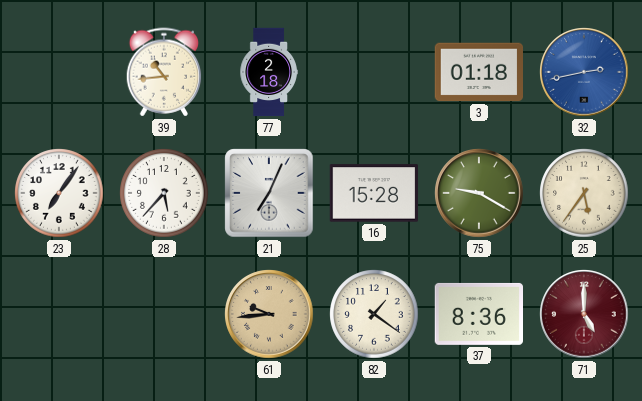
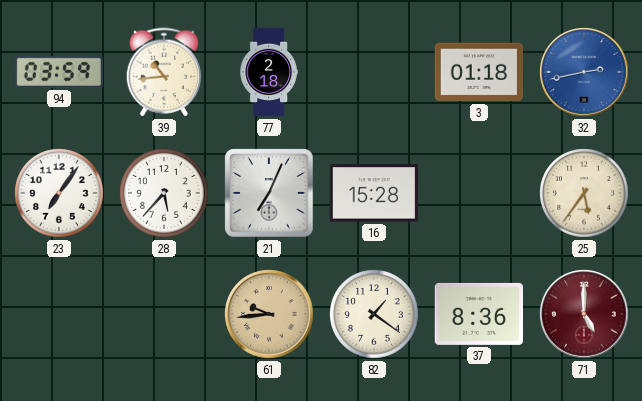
94: none -> 03:59
75: 9:20 -> none
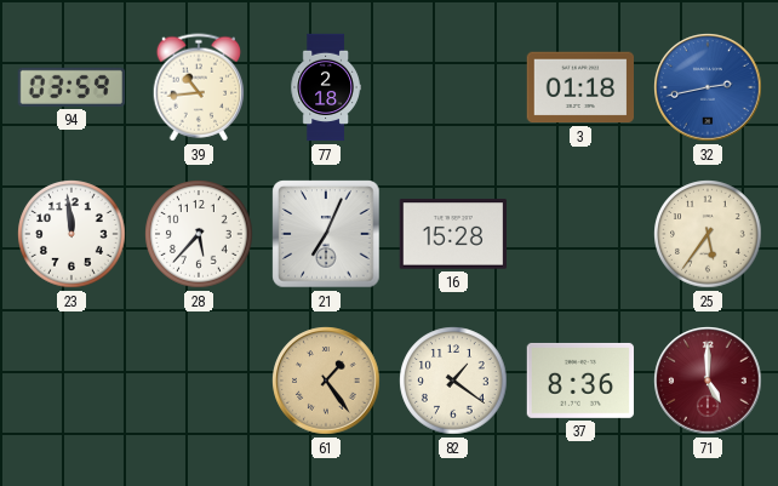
23: 7:06 -> 11:59
61: 9:44 -> 1:24
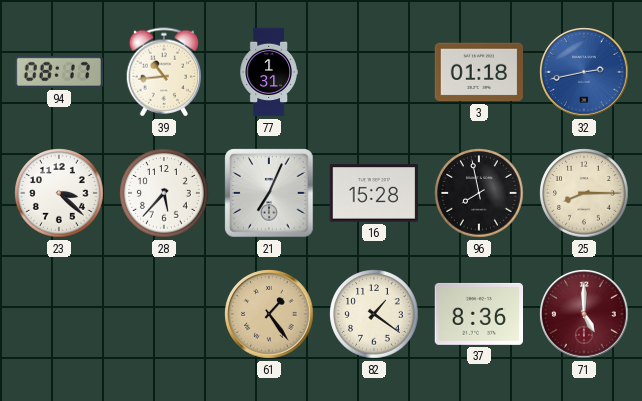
94: 03:59 -> 08:17
77: 2:18 -> 1:31
23: 11:59 -> 3:22
96: none -> 7:58
25: 5:36 -> 8:15
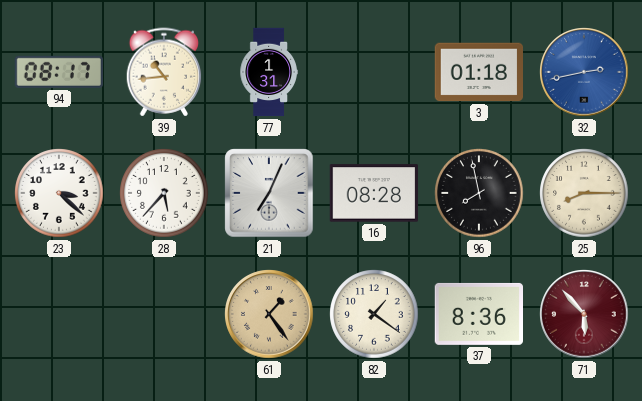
16: 15:28 -> 08:28
71: 5:00 -> 5:53
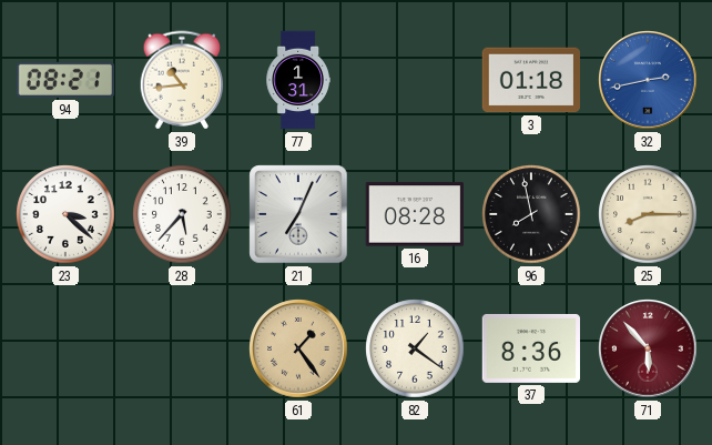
94: 08:17 -> 08:21
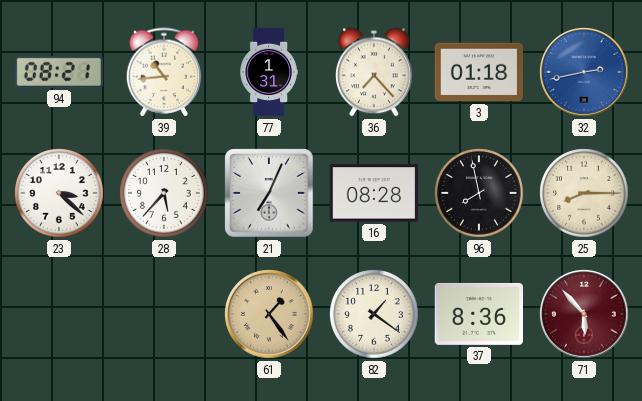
36: none -> 7:23
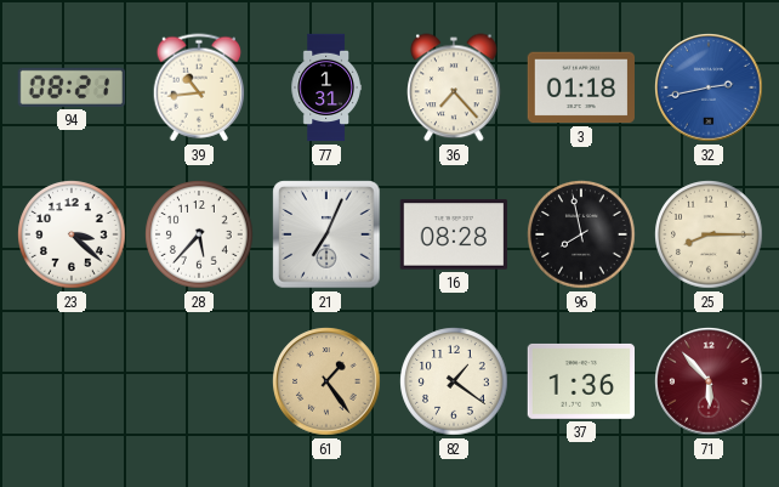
37: 8:36 -> 1:36
